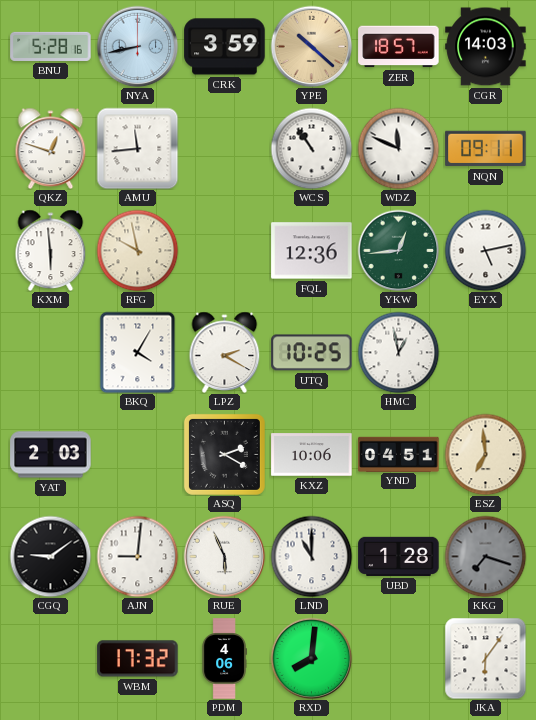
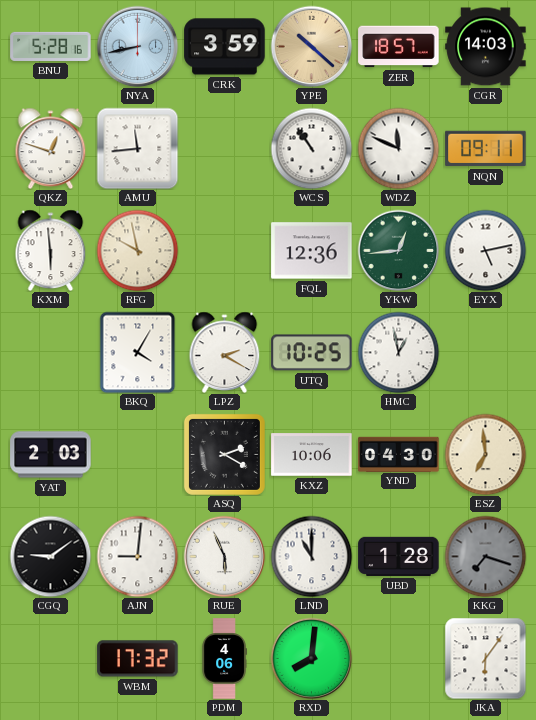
YND: 04:51 -> 04:30
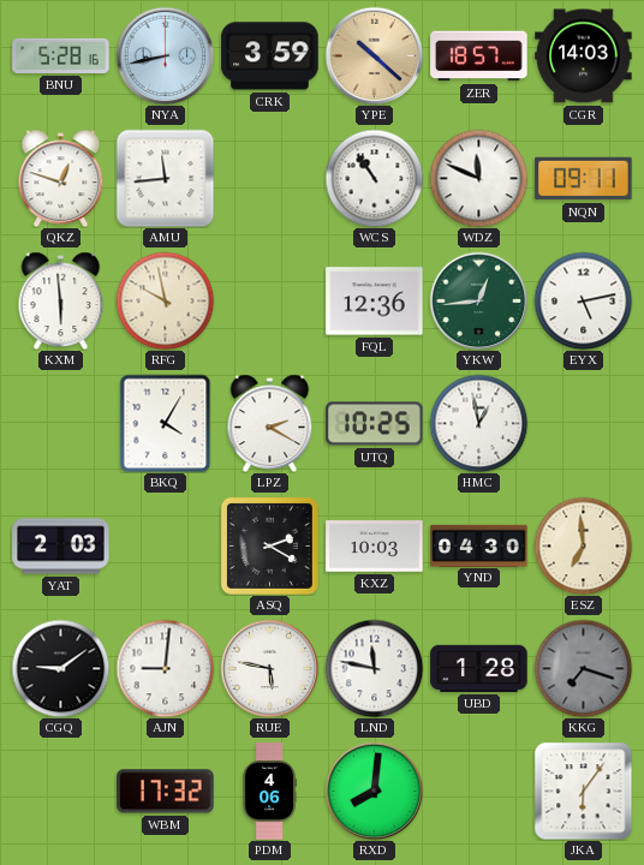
KXZ: 10:06 -> 10:03
RUE: 5:56 -> 5:47
LND: 11:00 -> 11:47
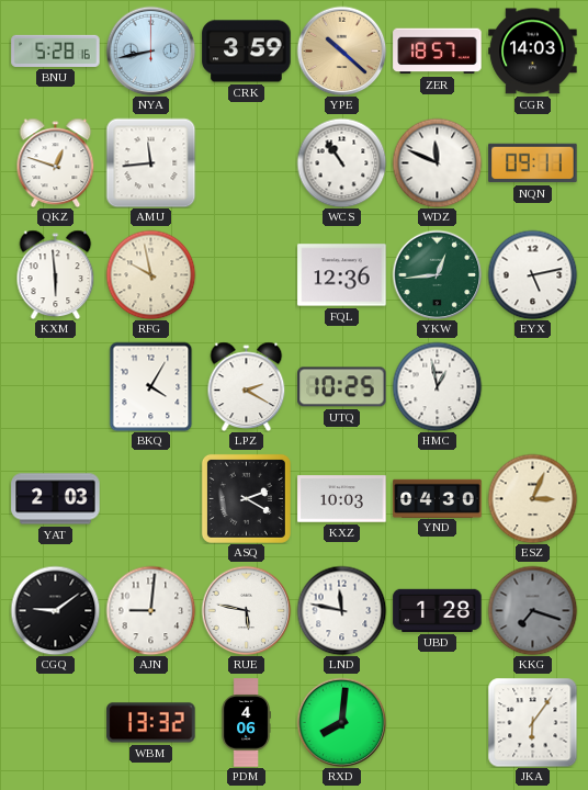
ESZ: 6:59 -> 3:04
WBM: 17:32 -> 13:32
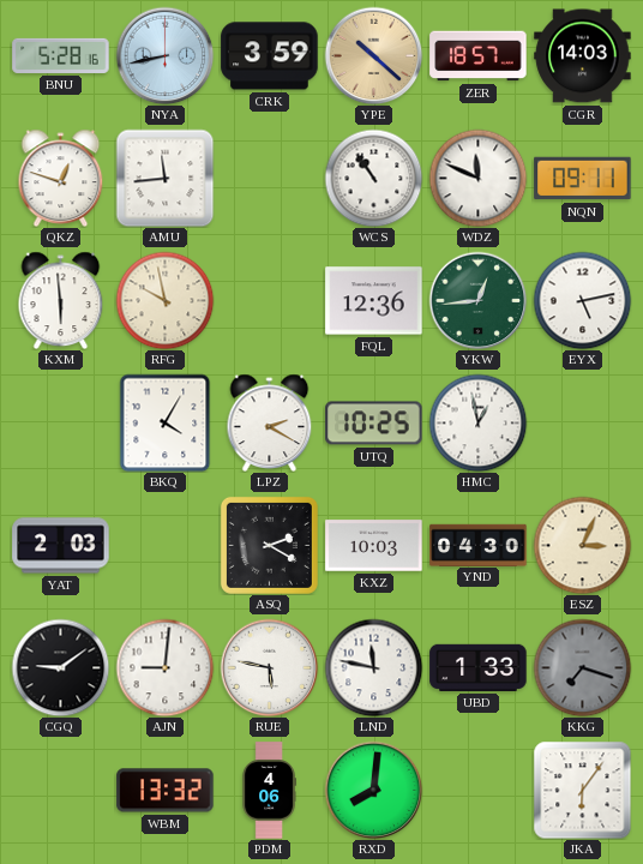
UBD: 1:28 -> 1:33
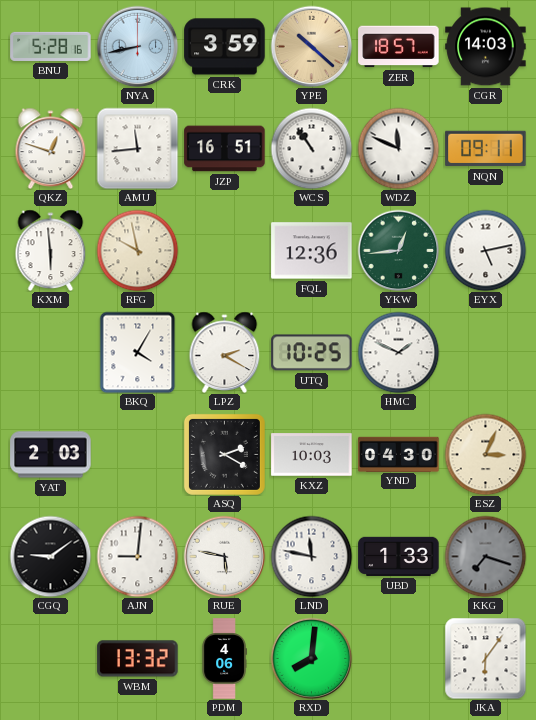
JZP: none -> 16:51
HMC: 12:58 -> 1:49
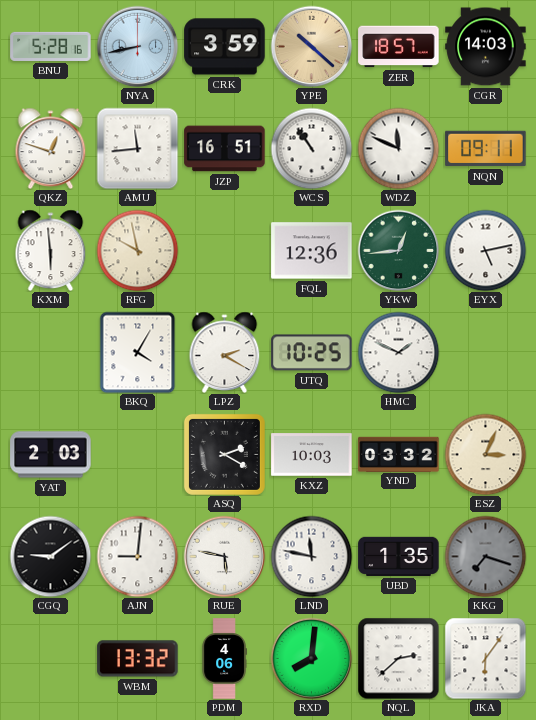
YND: 04:30 -> 03:32
UBD: 1:33 -> 1:35
NQL: none -> 2:38
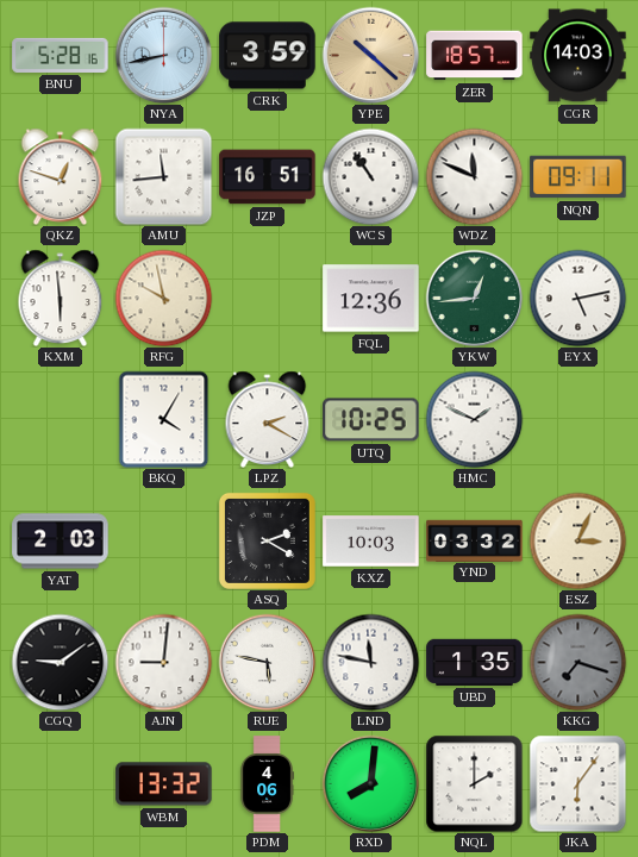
NQL: 2:38 -> 2:00
